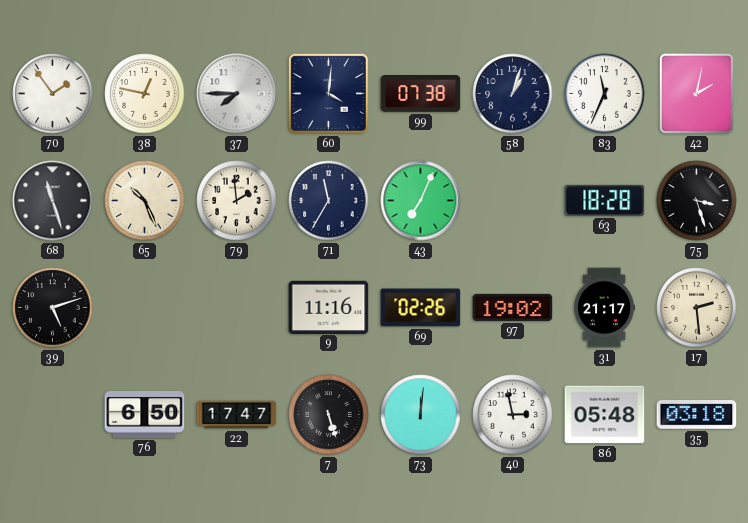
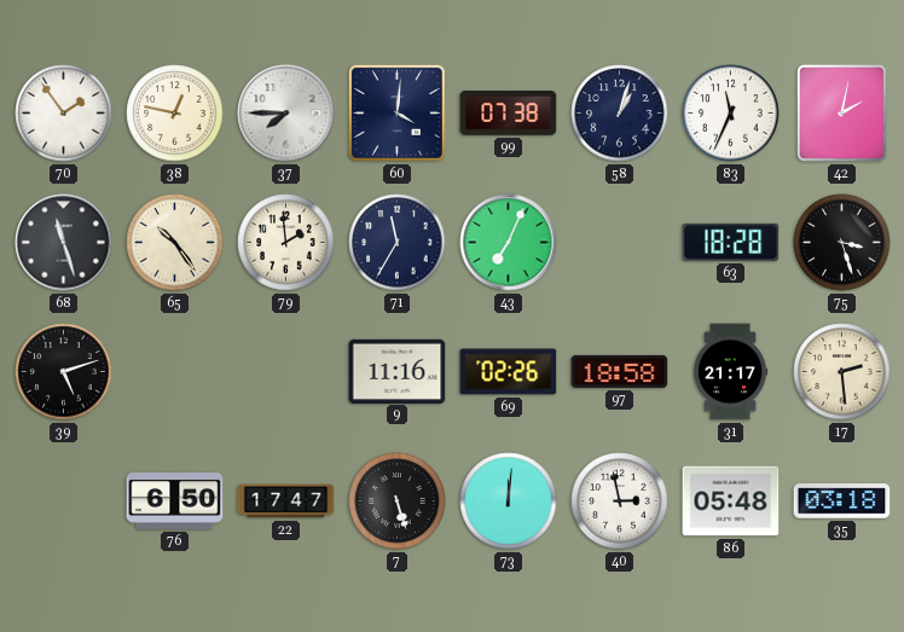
65: 10:26 -> 10:24
97: 19:02 -> 18:58
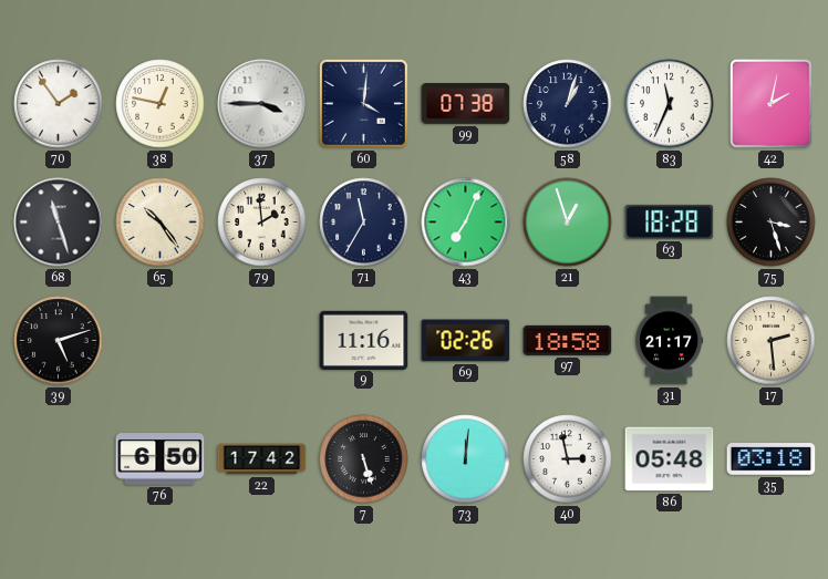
37: 7:45 -> 3:45
21: none -> 12:57
22: 17:47 -> 17:42
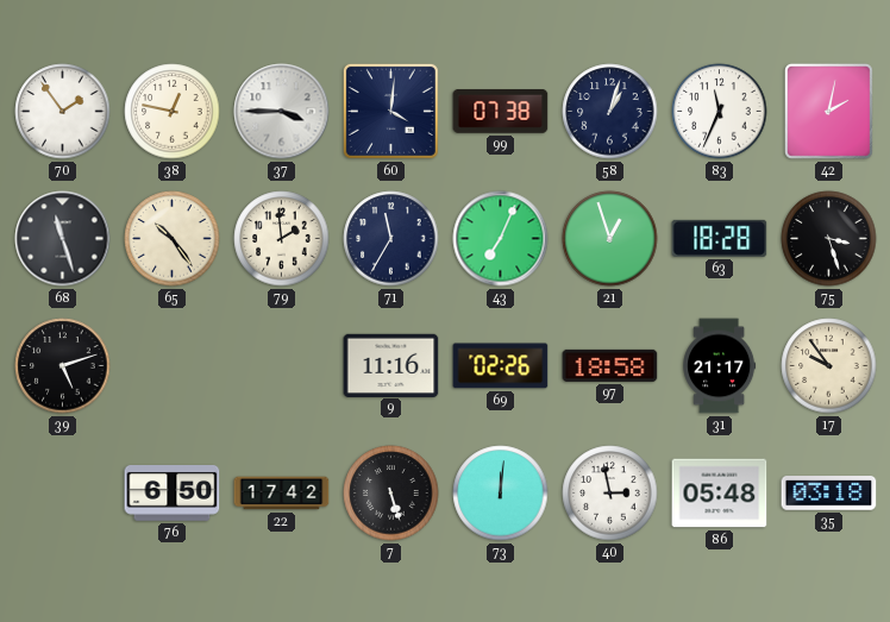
17: 2:29 -> 9:54
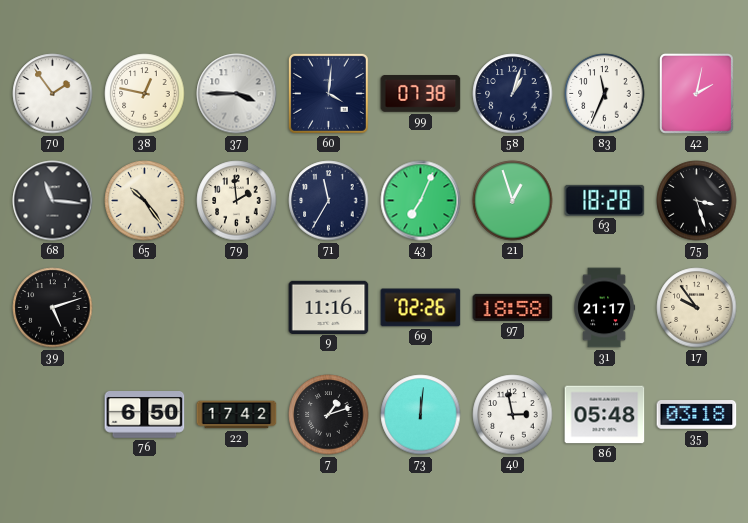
68: 11:27 -> 11:16
7: 5:27 -> 1:12
